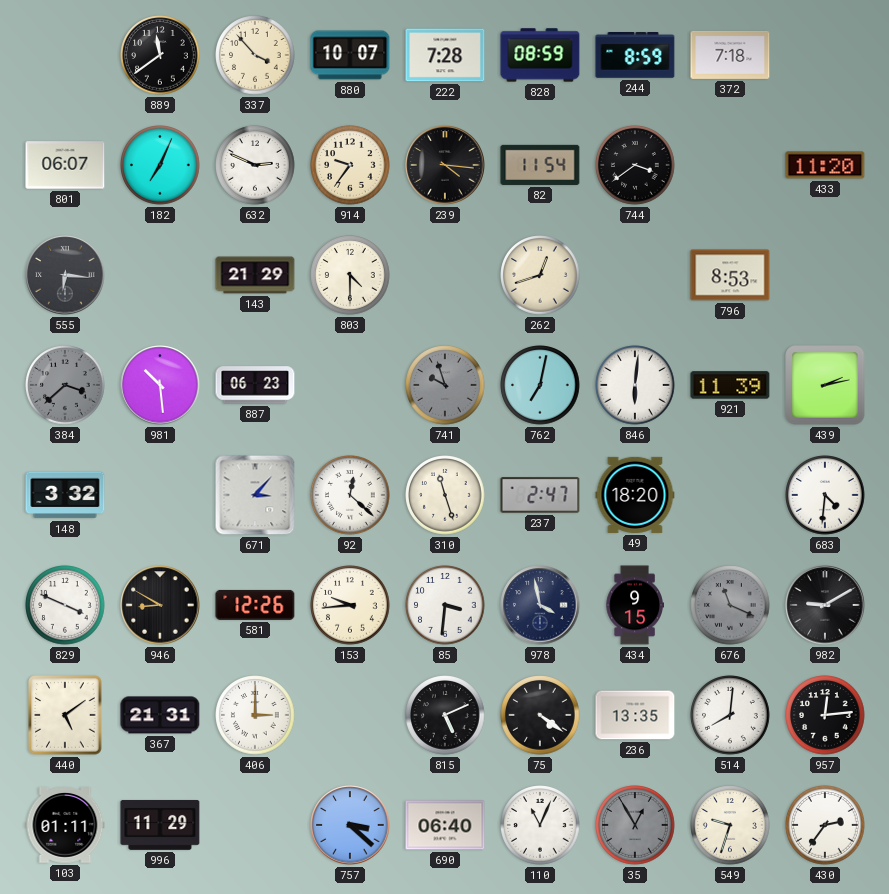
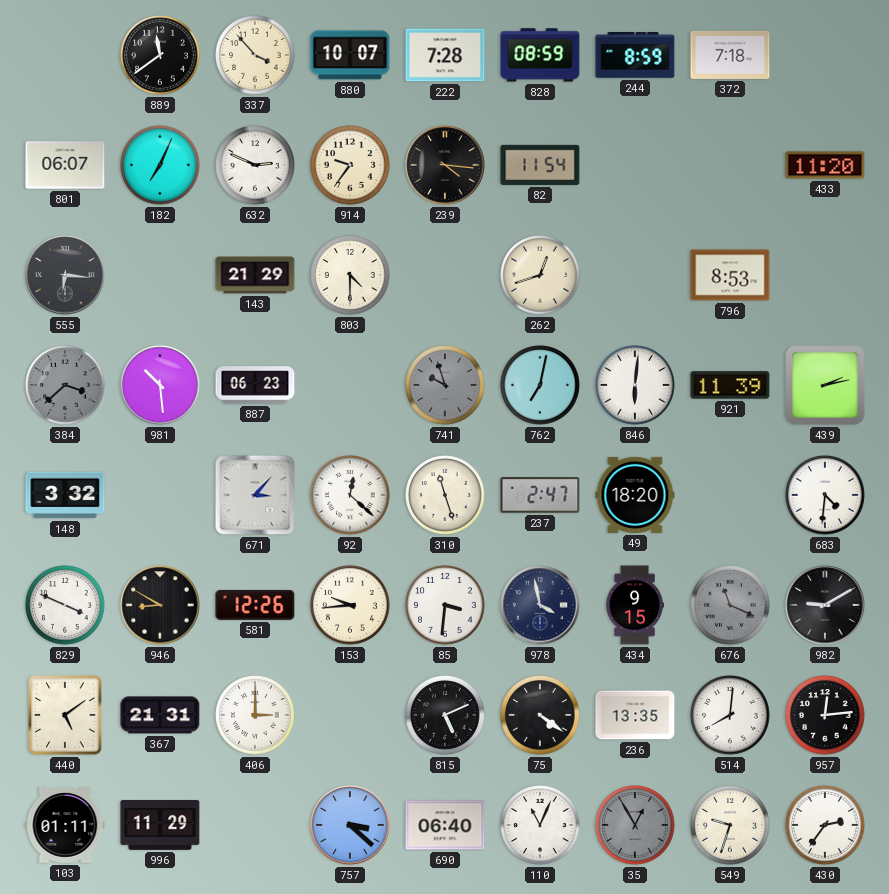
744: 3:39 -> none
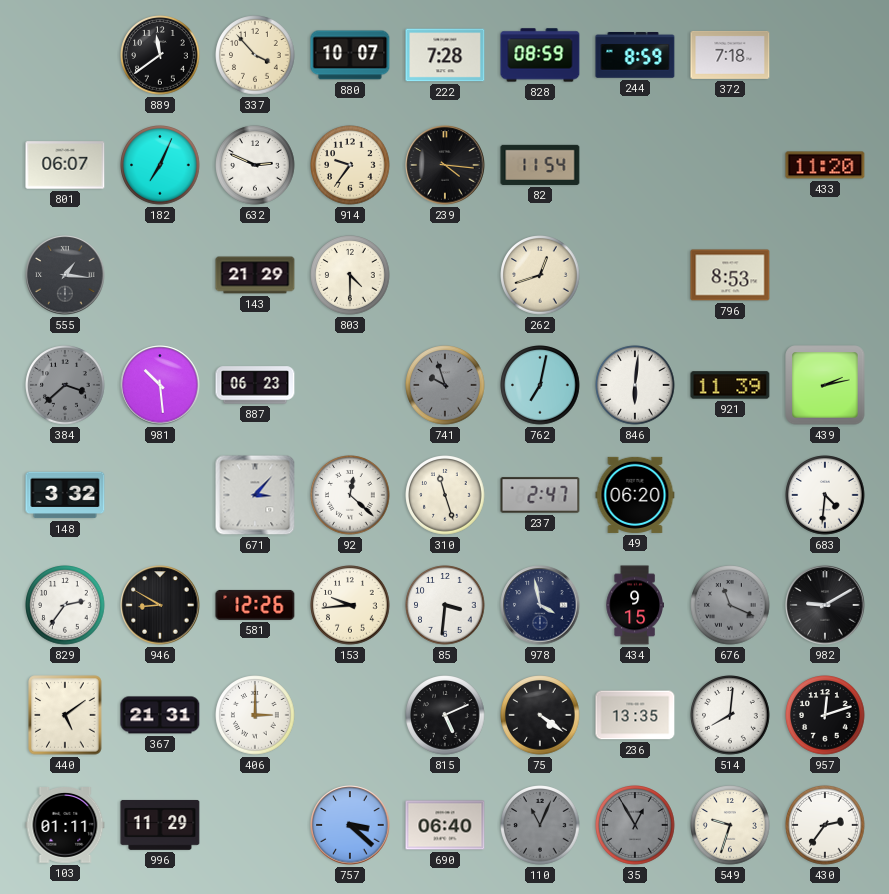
555: 6:16 -> 1:16
49: 18:20 -> 06:20
829: 3:49 -> 2:36
957: 12:14 -> 12:12
110 dial: white -> grey
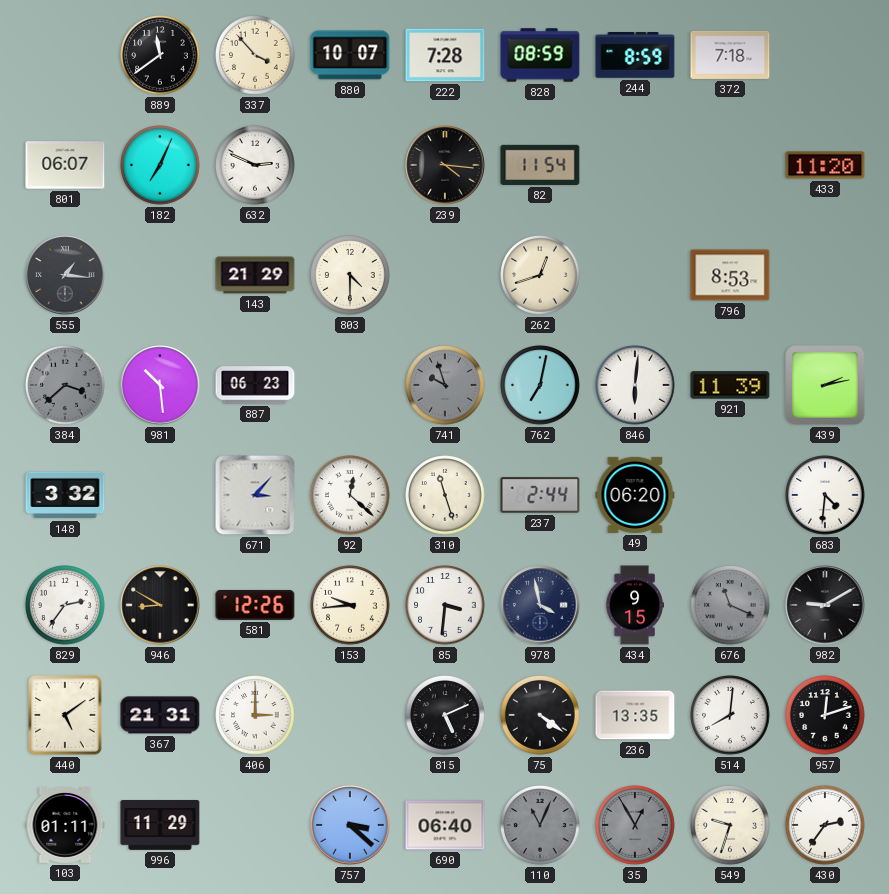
914: 9:36 -> none
237: 2:47 -> 2:44
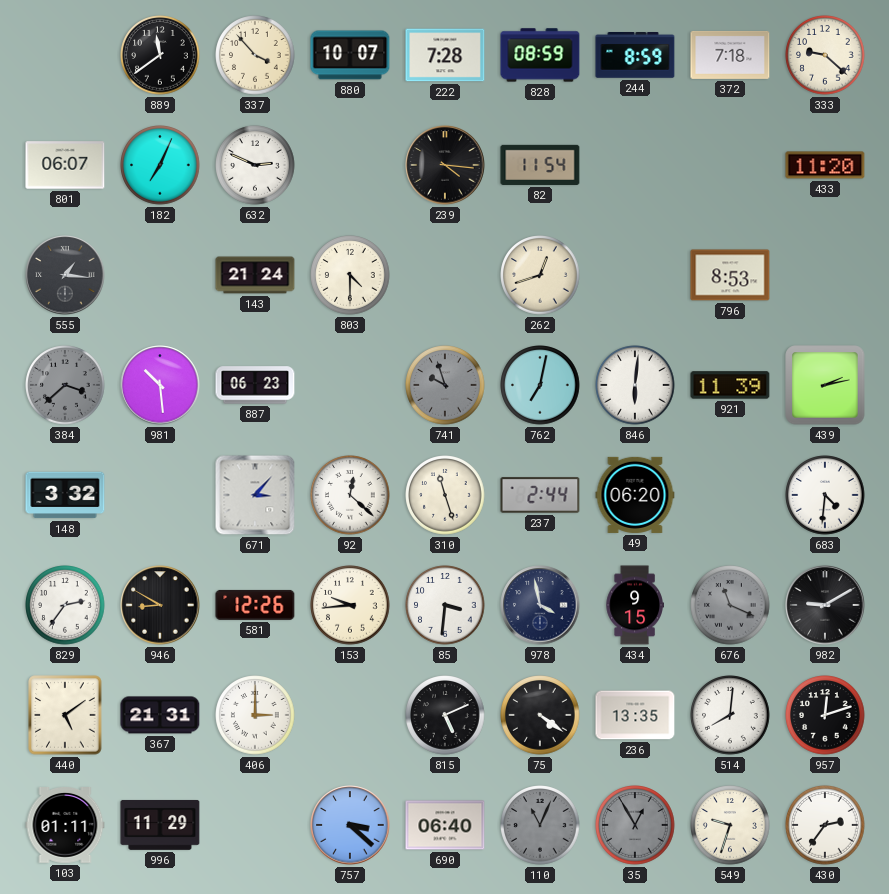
333: none -> 9:22
143: 21:29 -> 21:24
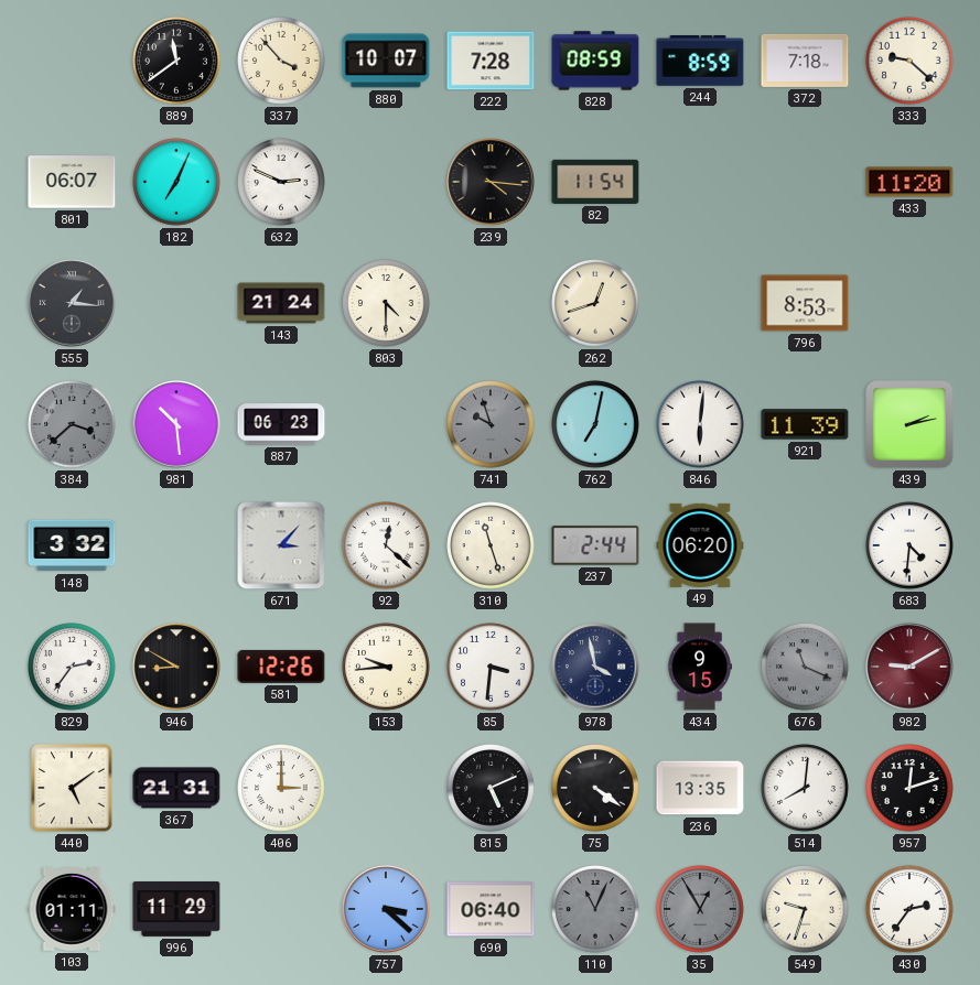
982 dial: black -> burgundy
